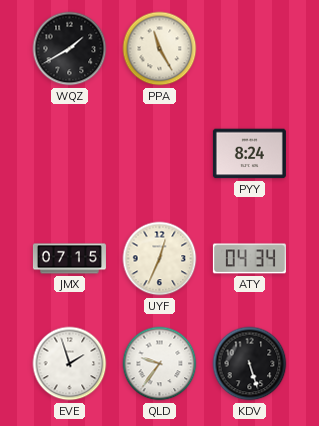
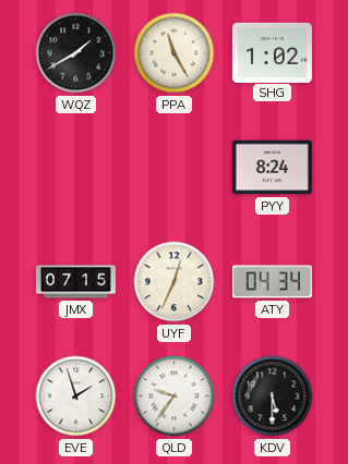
SHG: none -> 1:02
KDV: 5:27 -> 5:30
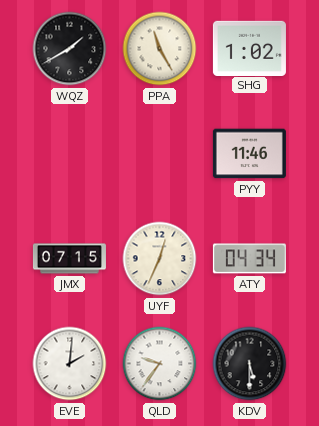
PYY: 8:24 -> 11:46
EVE: 1:57 -> 2:01
